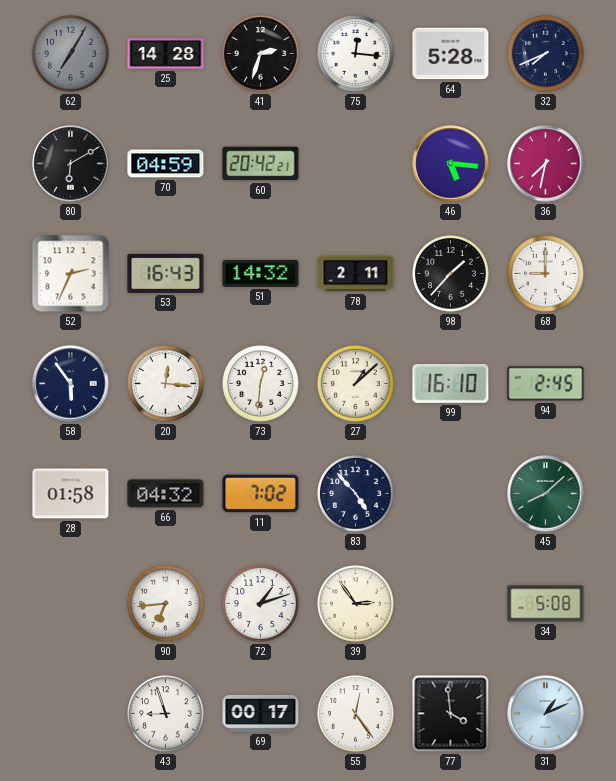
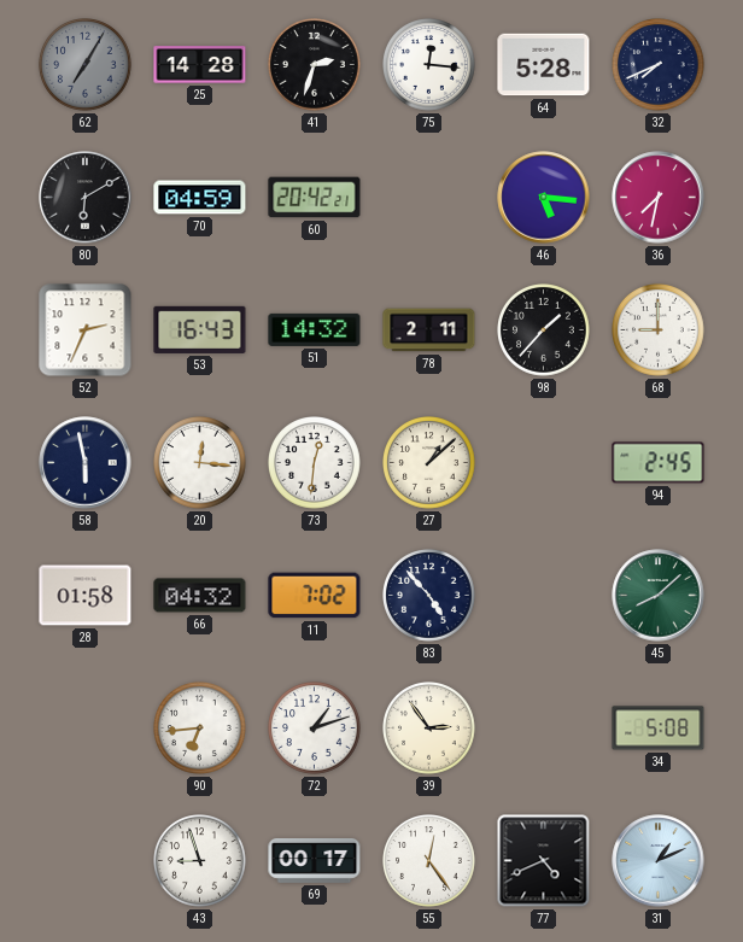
58: 5:54 -> 5:58
99: 16:10 -> none
77: 3:59 -> 4:41
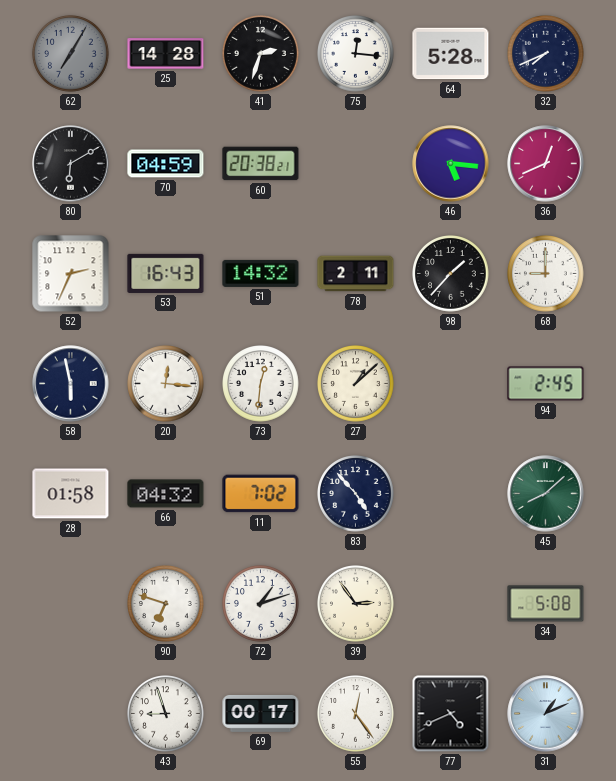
60: 20:42 -> 20:38
36: 7:32 -> 12:41
90: 6:44 -> 6:48
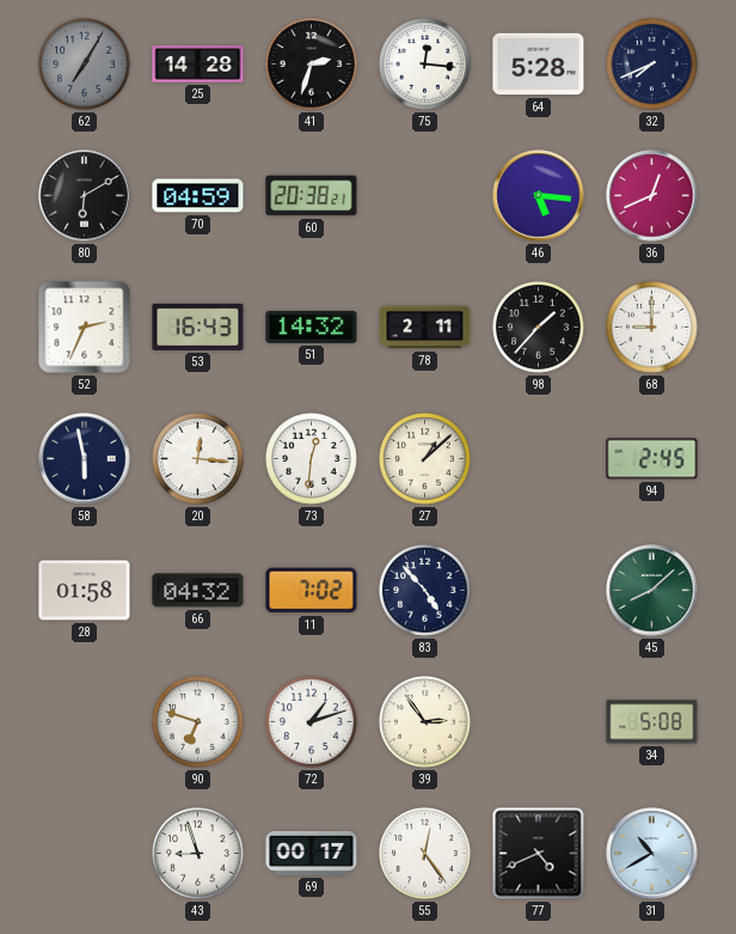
31: 1:11 -> 10:40
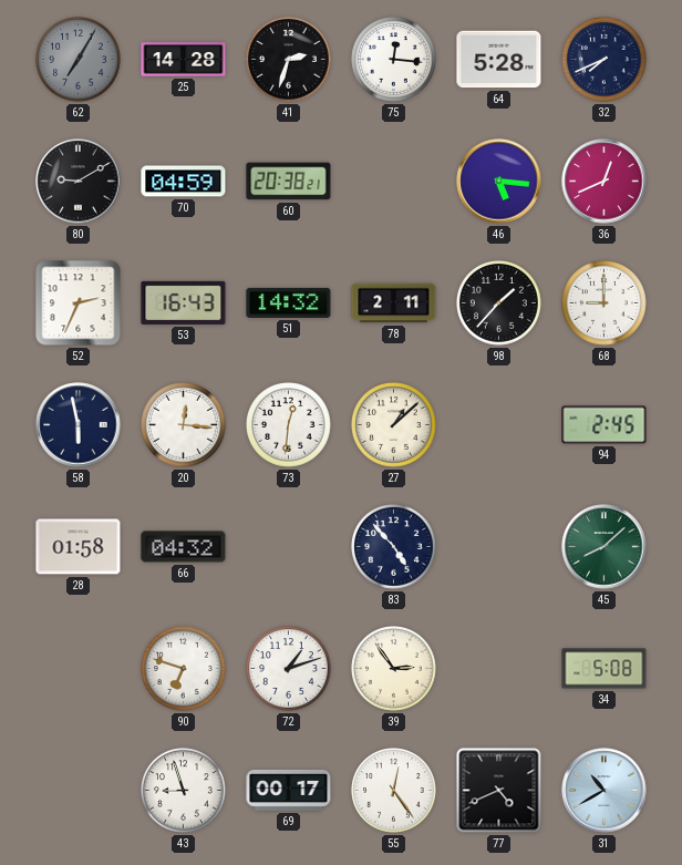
80: 6:10 -> 9:10
11: 7:02 -> none
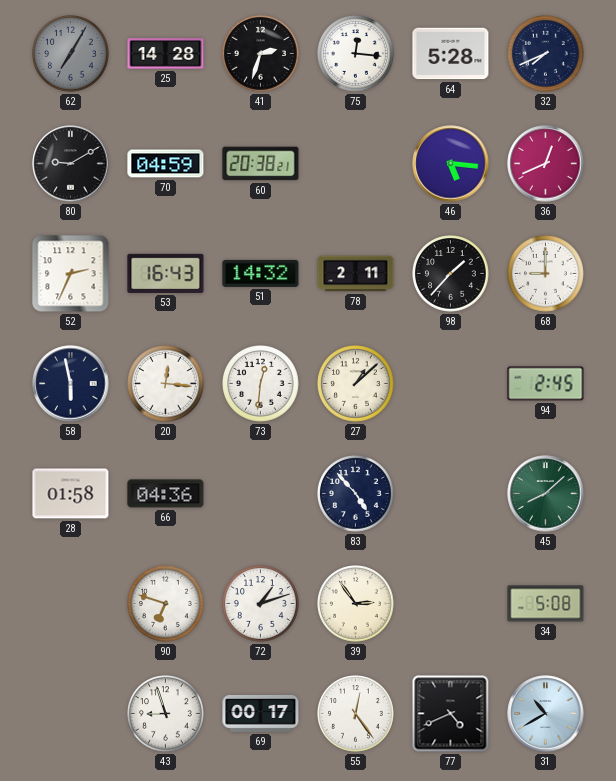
66: 04:32 -> 04:36
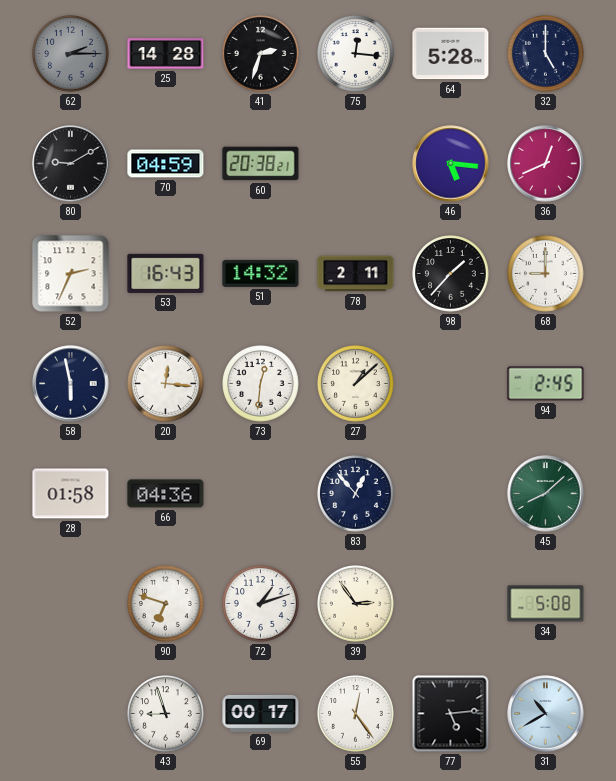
62: 7:05 -> 2:15
32: 7:41 -> 5:00
83: 4:53 -> 12:53
77: 4:41 -> 5:14
